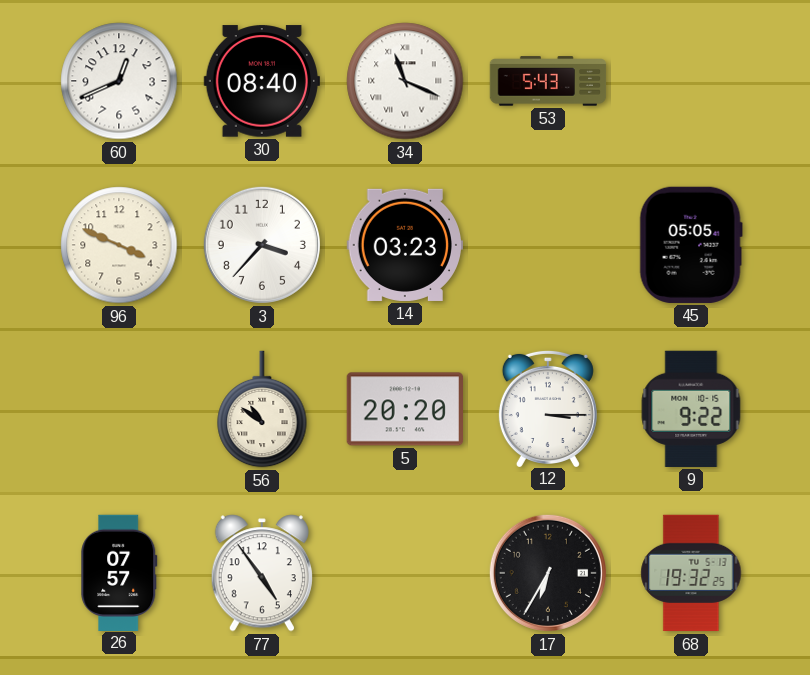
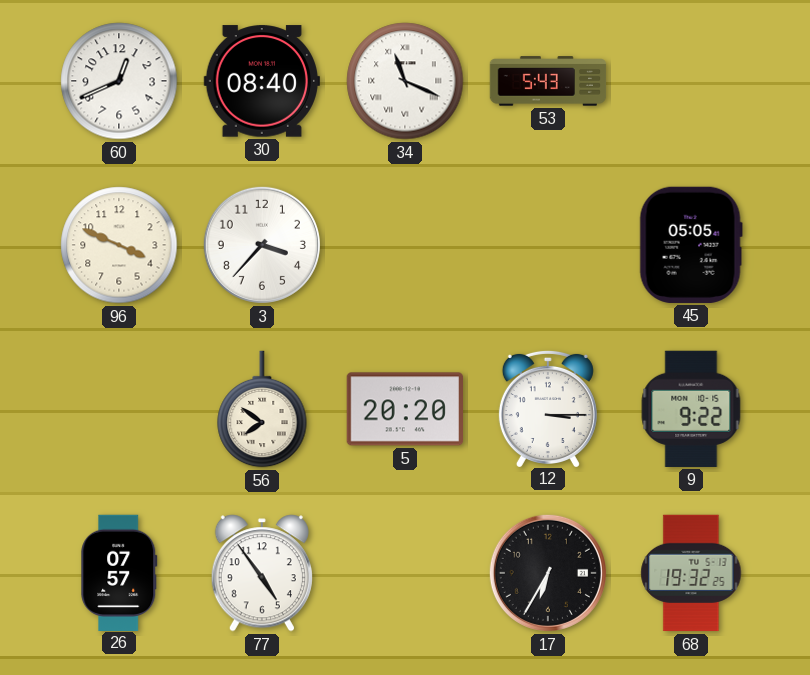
14: 03:23 -> none
56: 10:51 -> 7:51
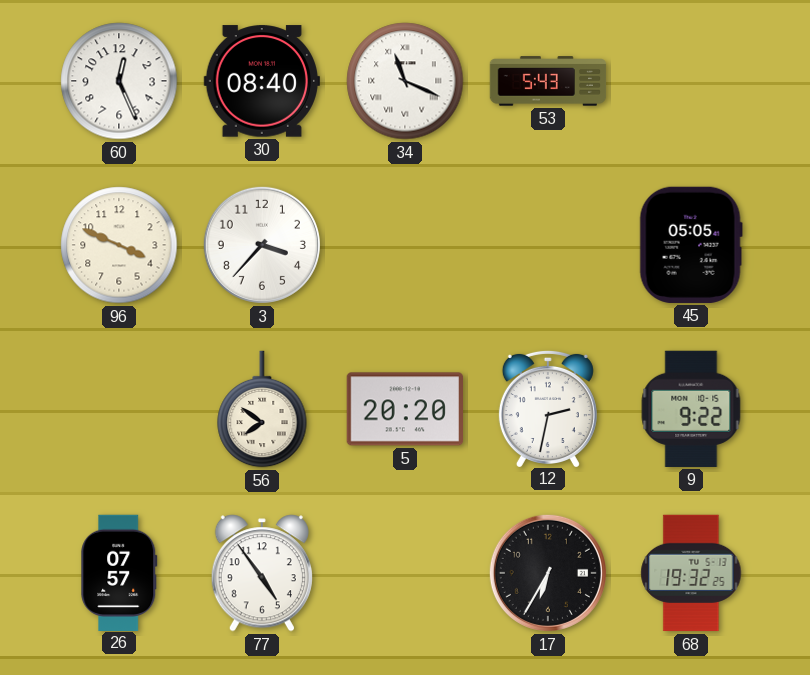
60: 12:41 -> 12:26
12: 3:15 -> 2:32
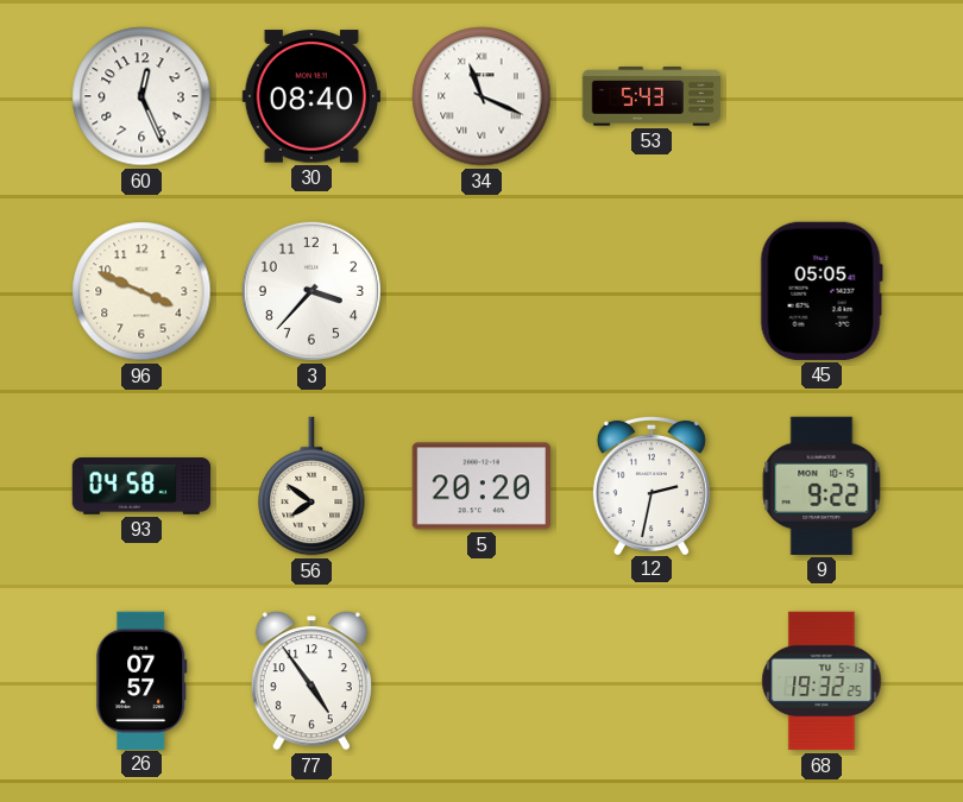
93: none -> 04:58
17: 6:35 -> none
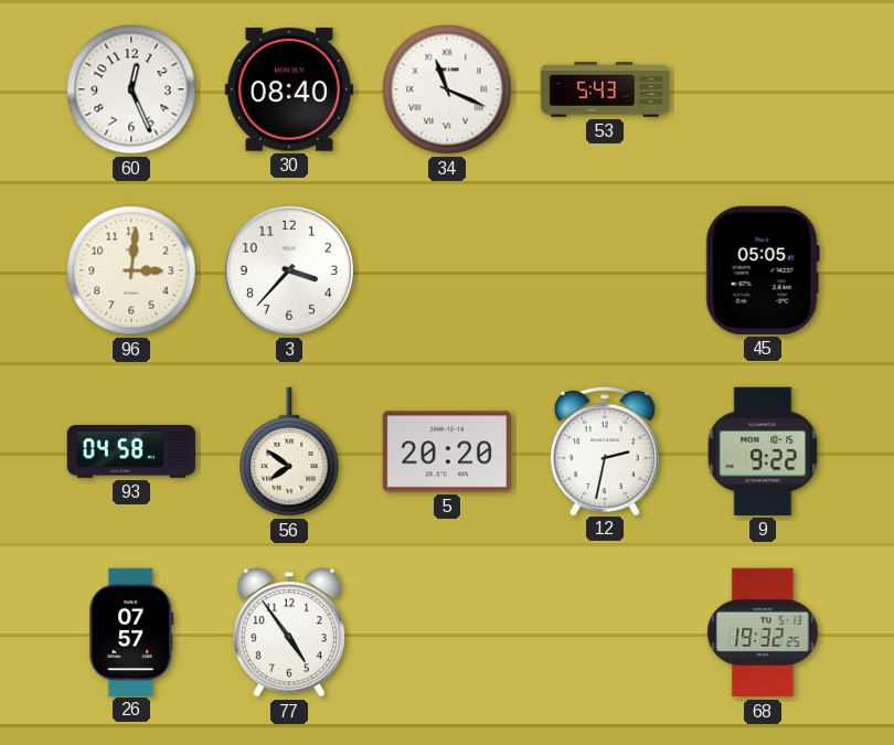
96: 3:49 -> 3:01
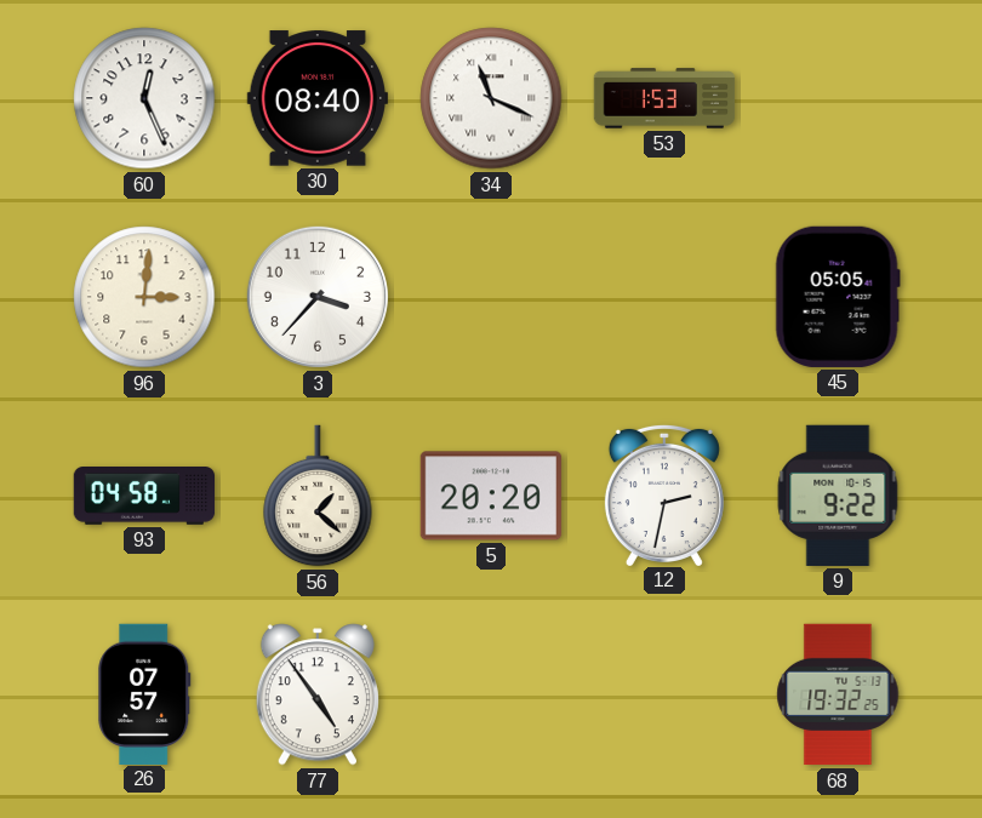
53: 5:43 -> 1:53
56: 7:51 -> 1:22
